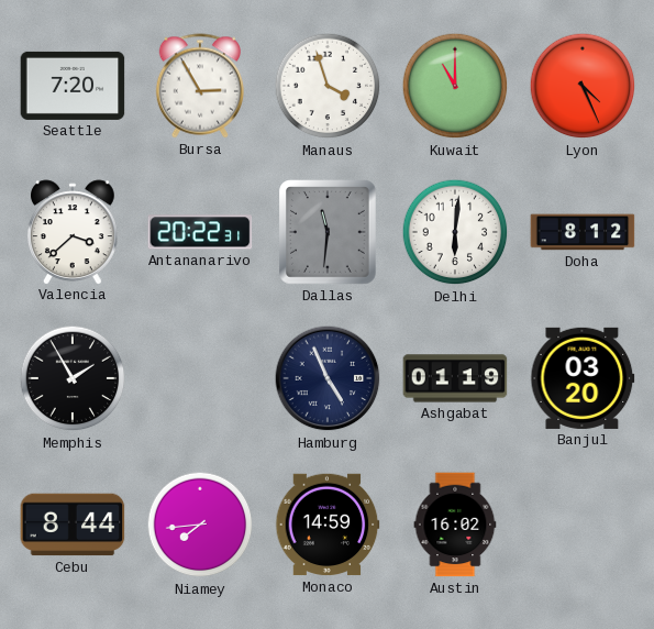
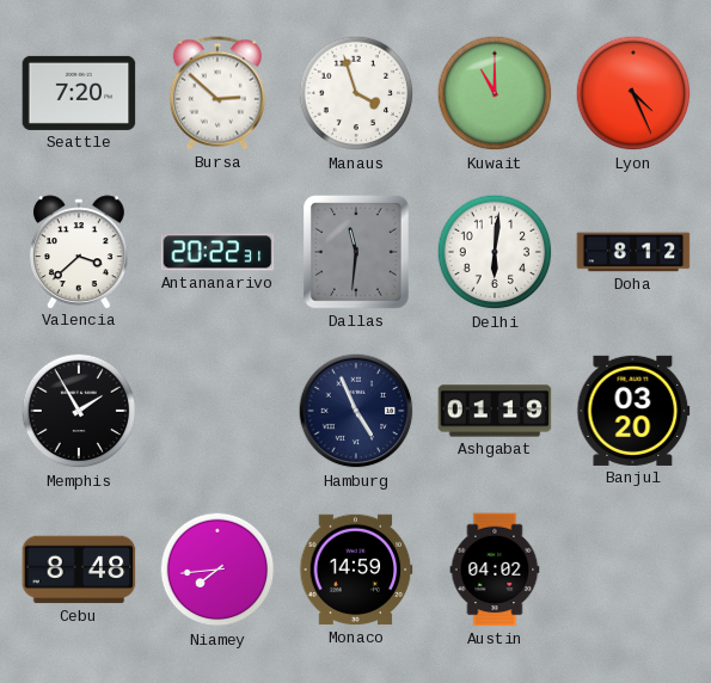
Bursa: 2:55 -> 2:52
Cebu: 8:44 -> 8:48
Austin: 16:02 -> 04:02
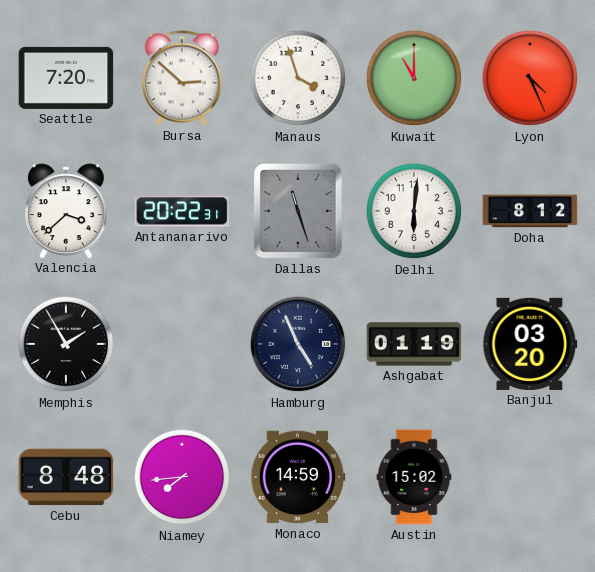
Dallas: 11:31 -> 11:27
Austin: 04:02 -> 15:02
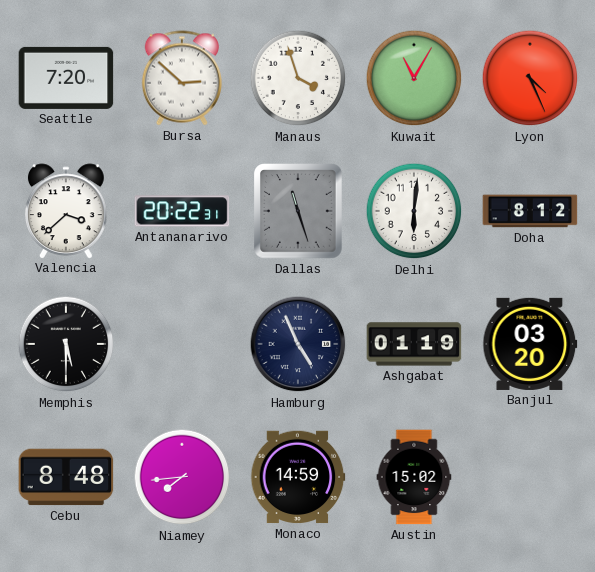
Kuwait: 11:00 -> 11:05
Memphis: 1:55 -> 5:30
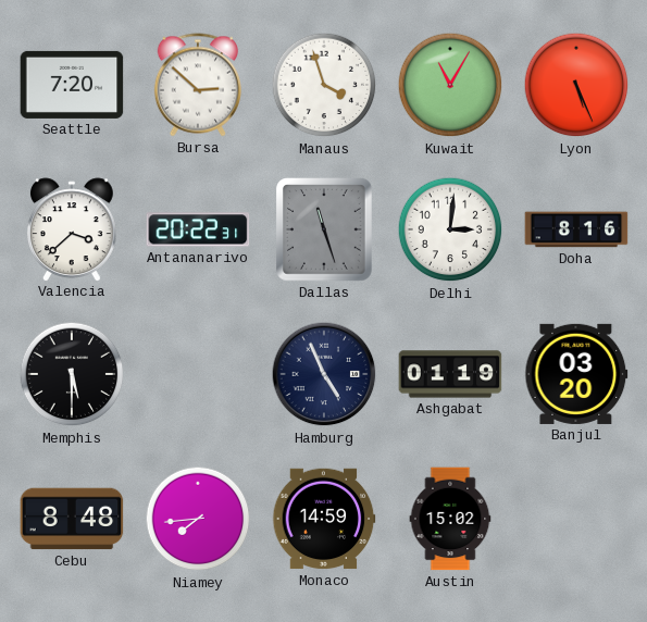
Lyon: 4:26 -> 5:26
Delhi: 6:01 -> 3:01
Doha: 8:12 -> 8:16
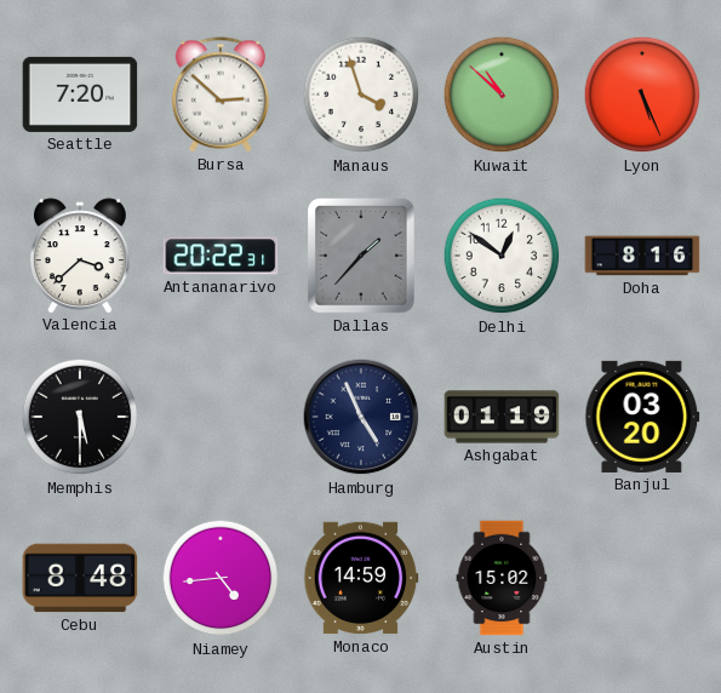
Kuwait: 11:05 -> 10:52
Dallas: 11:27 -> 1:37
Delhi: 3:01 -> 12:51
Niamey: 7:44 -> 4:44
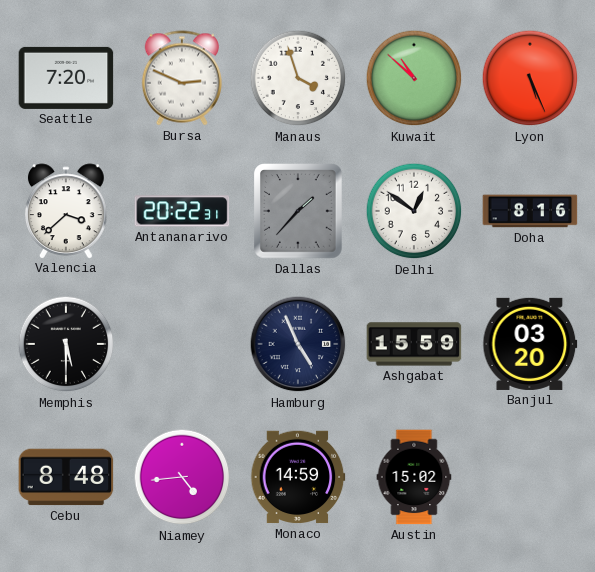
Bursa: 2:52 -> 2:49
Ashgabat: 01:19 -> 15:59
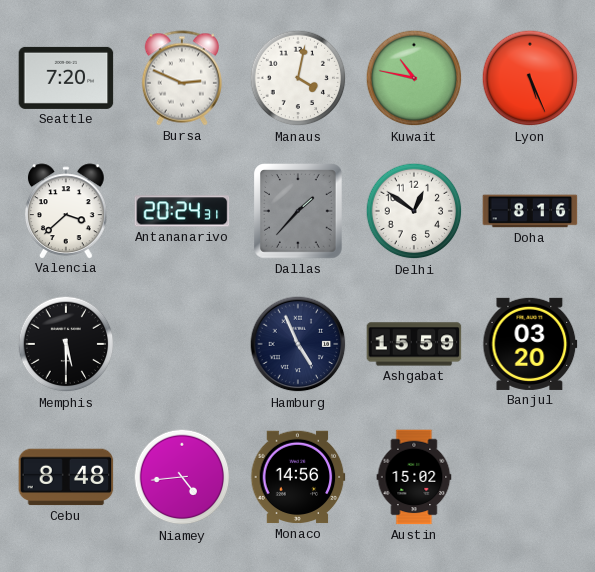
Manaus: 3:57 -> 4:02
Kuwait: 10:52 -> 10:47
Antananarivo: 20:22 -> 20:24
Monaco: 14:59 -> 14:56
